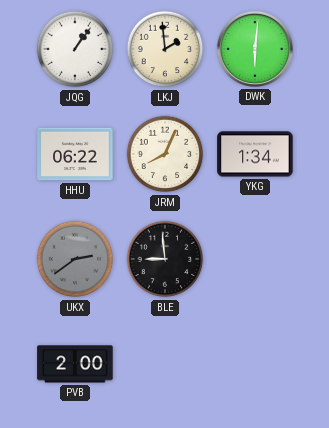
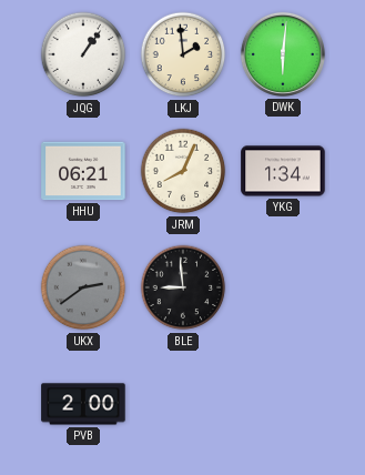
HHU: 06:22 -> 06:21
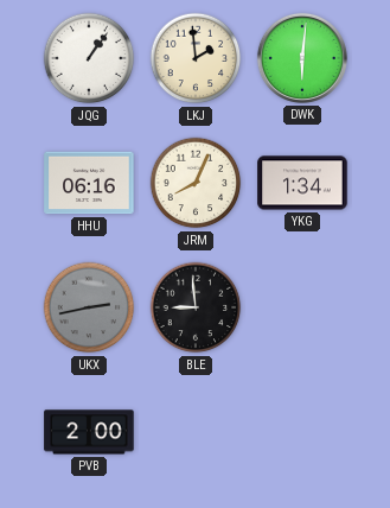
HHU: 06:21 -> 06:16
UKX: 2:39 -> 2:43
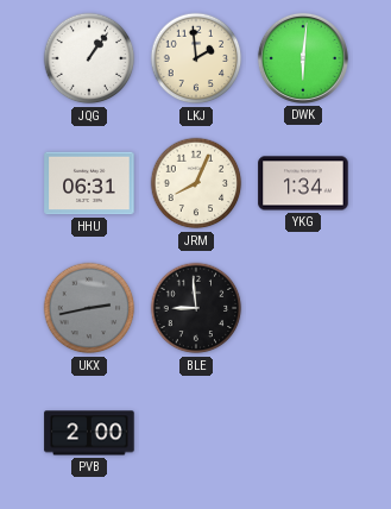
HHU: 06:16 -> 06:31
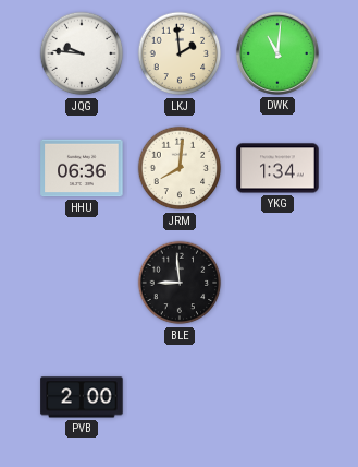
JQG: 1:06 -> 9:46
DWK: 6:01 -> 11:01
HHU: 06:31 -> 06:36
JRM: 8:04 -> 8:01
UKX: 2:43 -> none
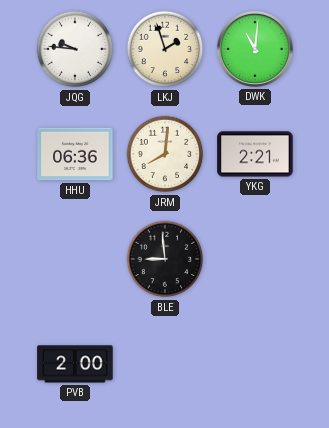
LKJ: 1:59 -> 1:57
YKG: 1:34 -> 2:21
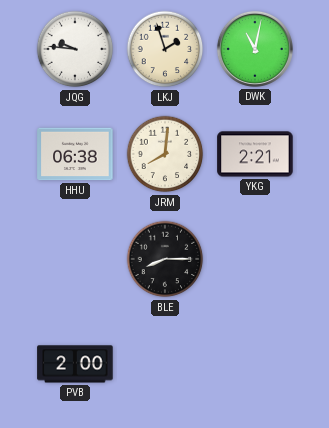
DWK: 11:01 -> 11:02
HHU: 06:36 -> 06:38
BLE: 8:59 -> 8:15
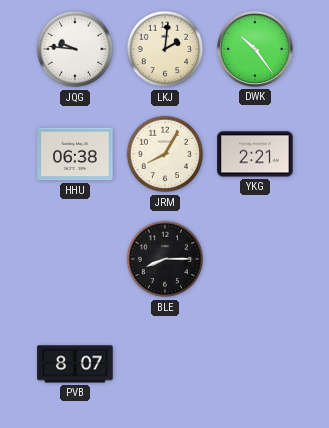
LKJ: 1:57 -> 2:01
DWK: 11:02 -> 10:24
JRM: 8:01 -> 8:05
PVB: 2:00 -> 8:07
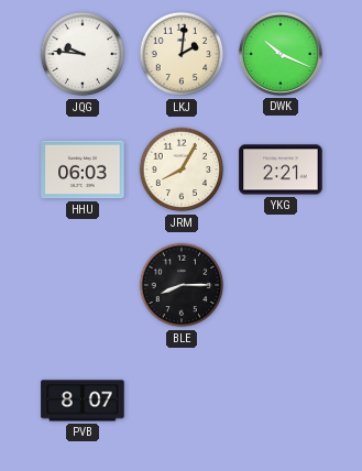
DWK: 10:24 -> 10:19
HHU: 06:38 -> 06:03
